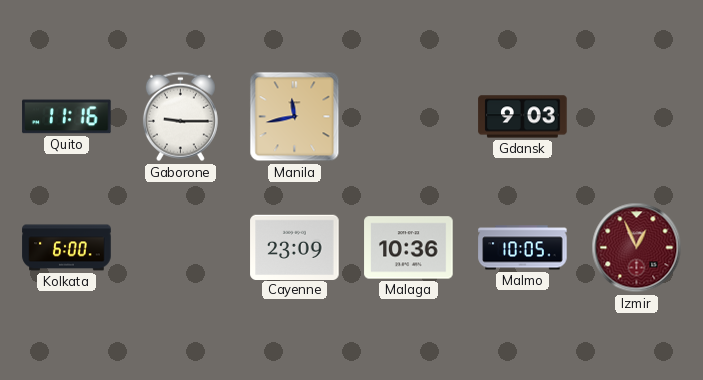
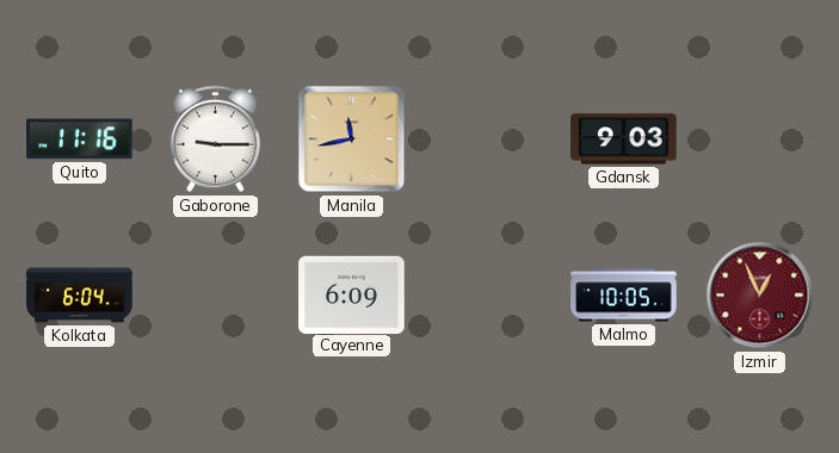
Kolkata: 6:00 -> 6:04
Cayenne: 23:09 -> 6:09
Malaga: 10:36 -> none
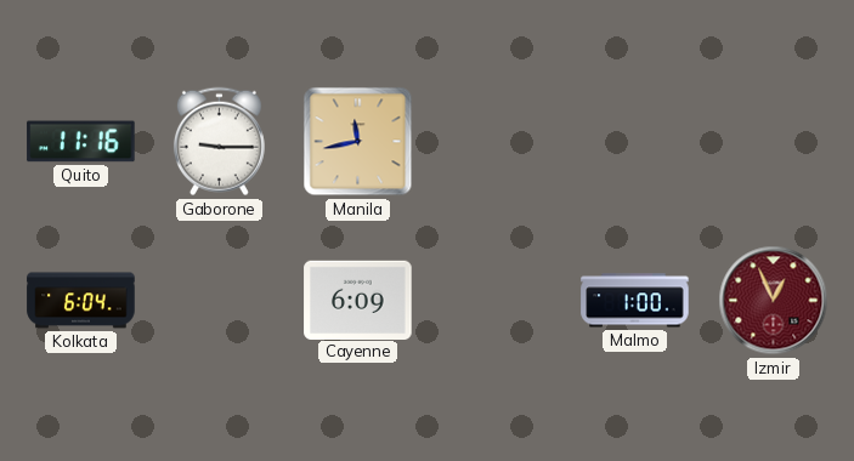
Gdansk: 9:03 -> none
Malmo: 10:05 -> 1:00
